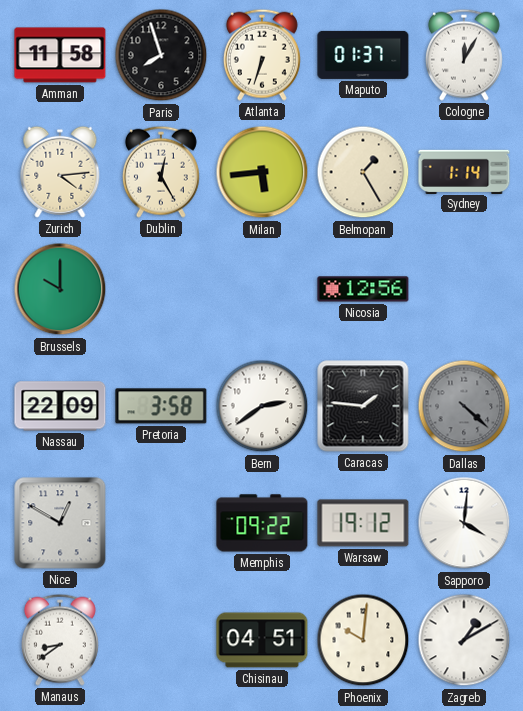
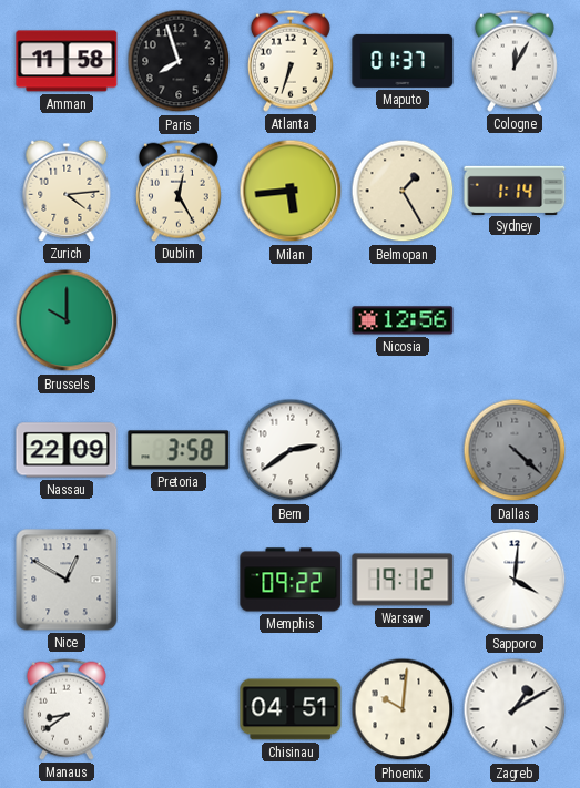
Caracas: 1:46 -> none
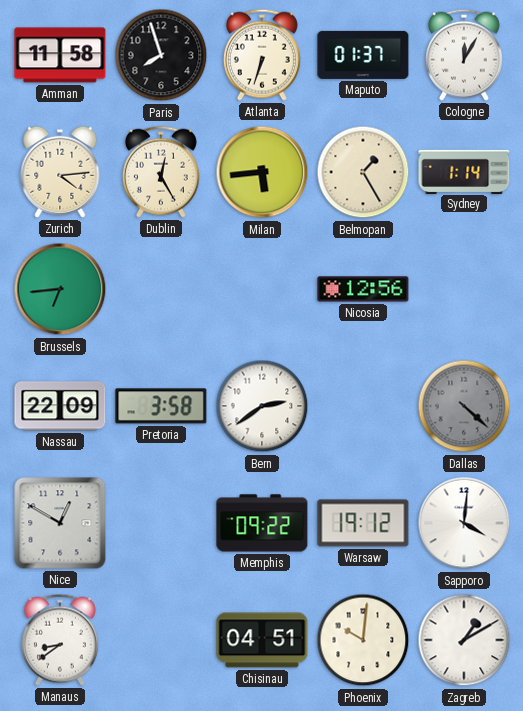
Brussels: 10:00 -> 6:44
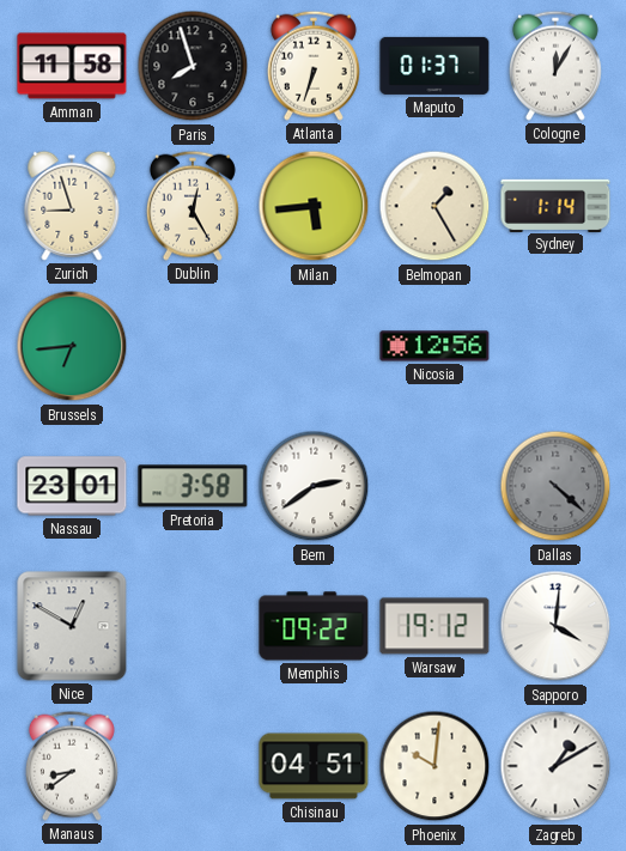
Zurich: 4:14 -> 8:57
Nassau: 22:09 -> 23:01
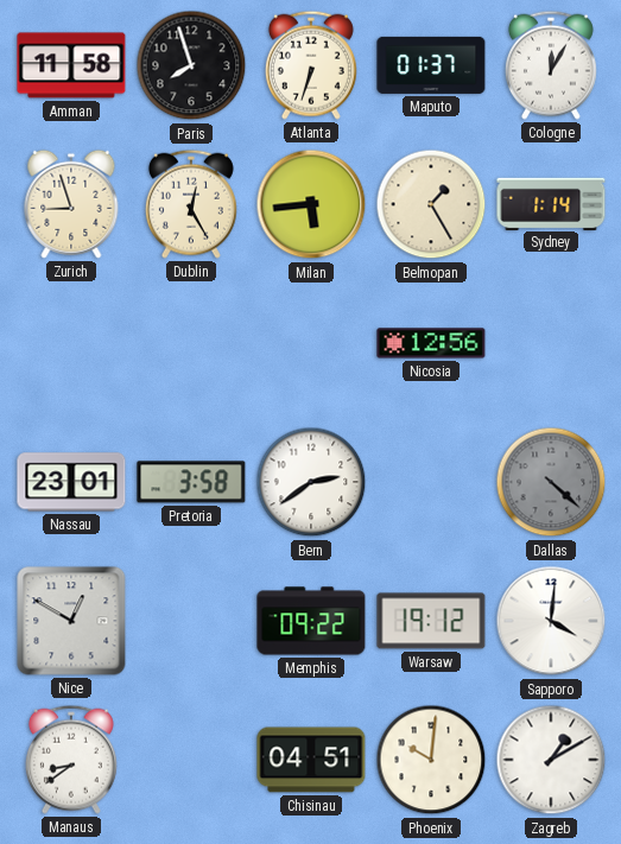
Brussels: 6:44 -> none
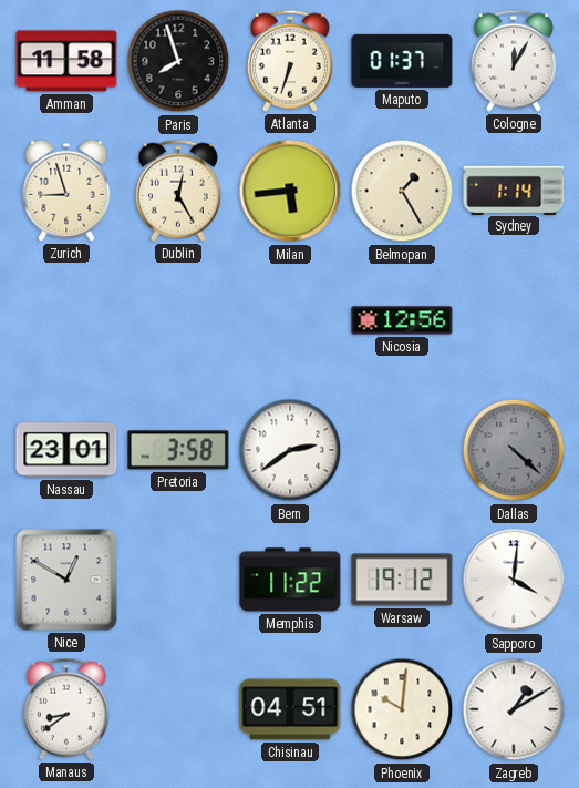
Memphis: 09:22 -> 11:22
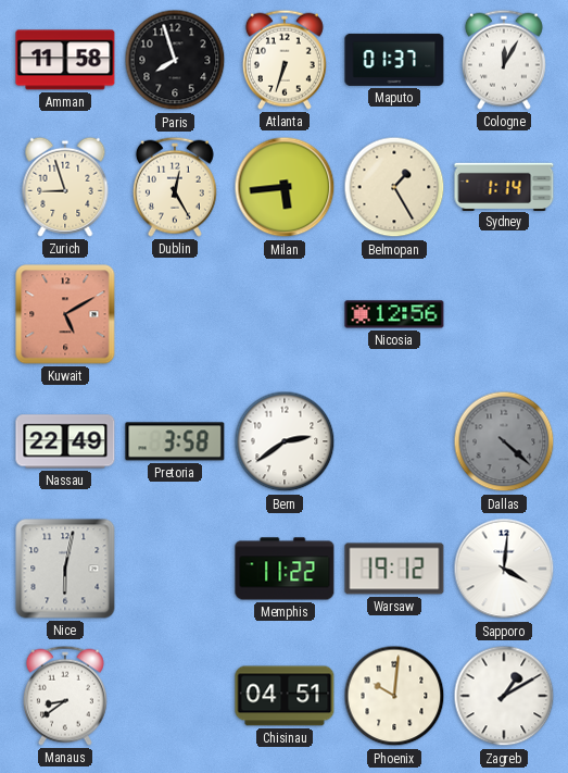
Kuwait: none -> 5:10
Nassau: 23:01 -> 22:49
Nice: 12:50 -> 6:02
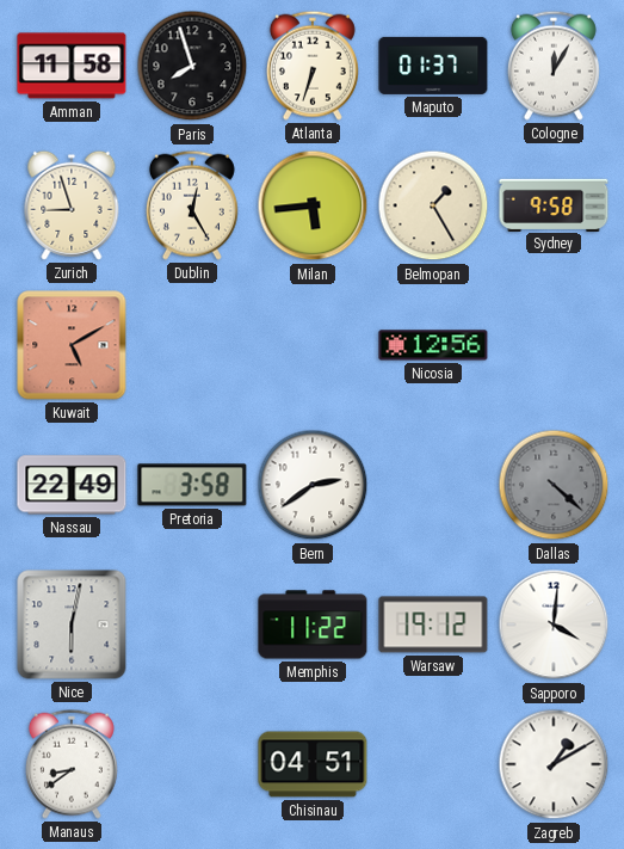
Sydney: 1:14 -> 9:58
Phoenix: 10:01 -> none
